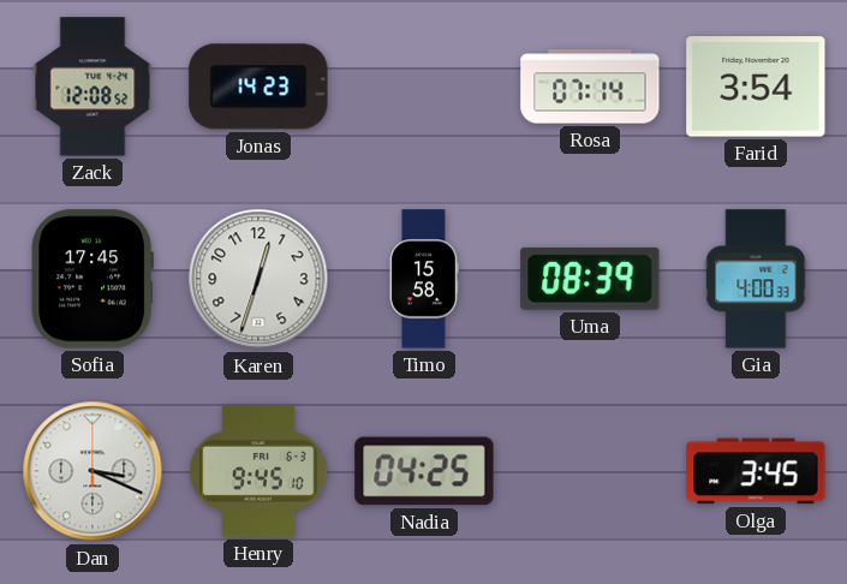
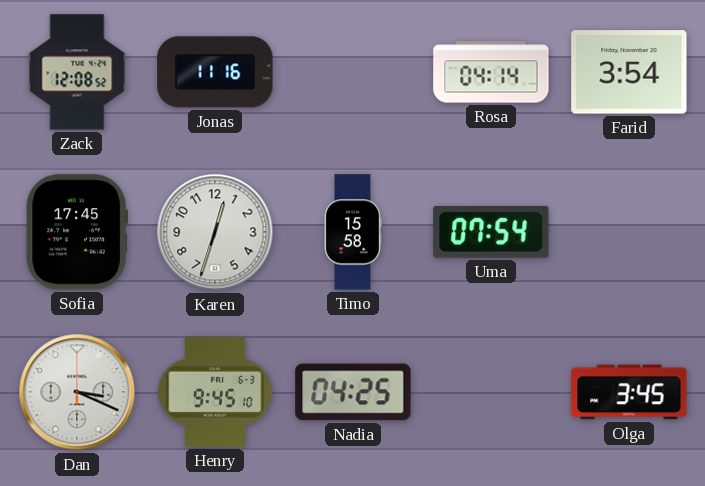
Jonas: 14:23 -> 11:16
Rosa: 07:14 -> 04:14
Uma: 08:39 -> 07:54
Gia: 4:00 -> none
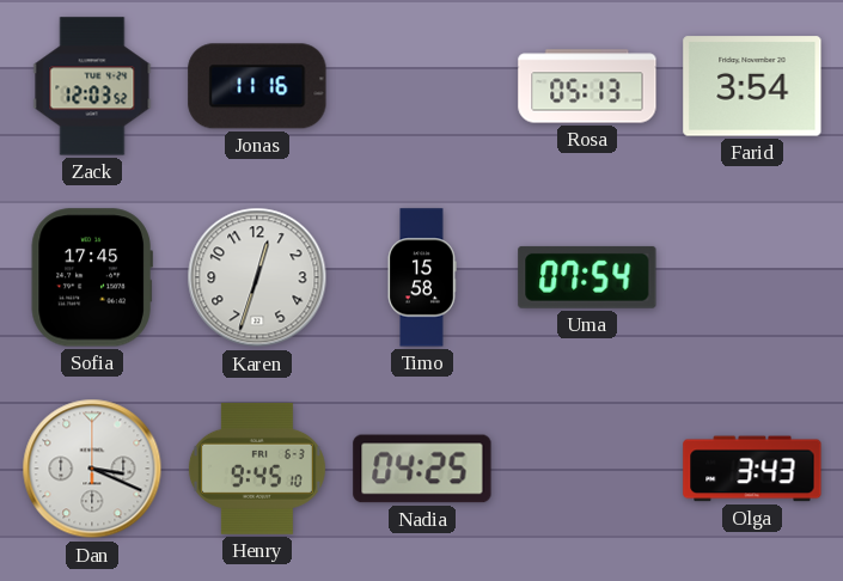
Zack: 12:08 -> 12:03
Rosa: 04:14 -> 05:13
Olga: 3:45 -> 3:43
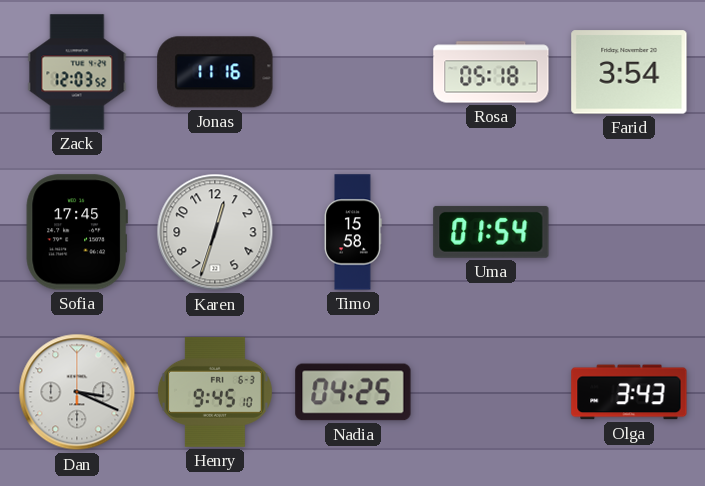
Rosa: 05:13 -> 05:18
Uma: 07:54 -> 01:54
